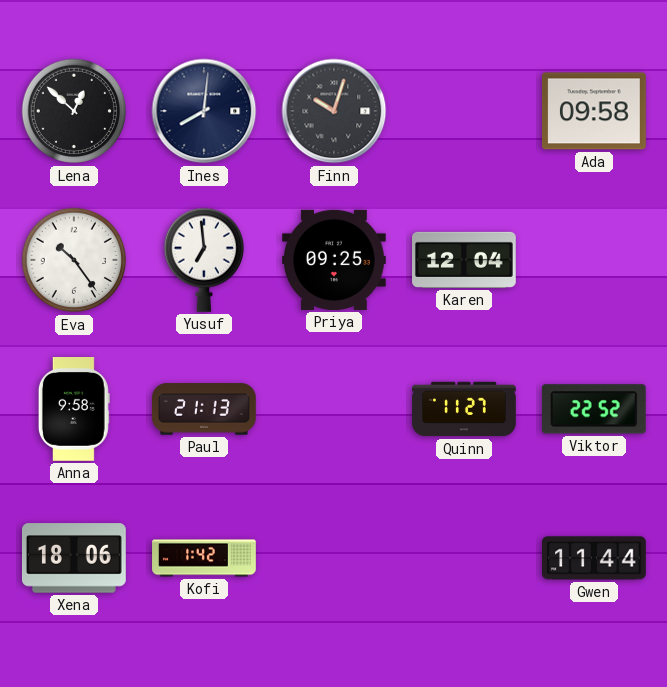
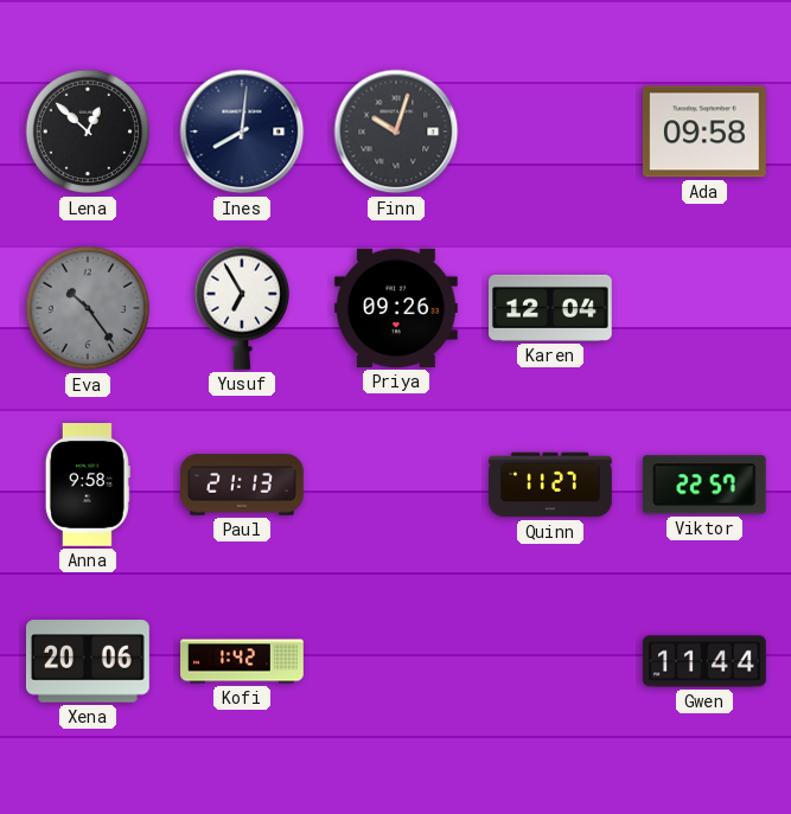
Eva dial: white -> grey
Yusuf: 6:59 -> 6:55
Priya: 09:25 -> 09:26
Viktor: 22:52 -> 22:57
Xena: 18:06 -> 20:06
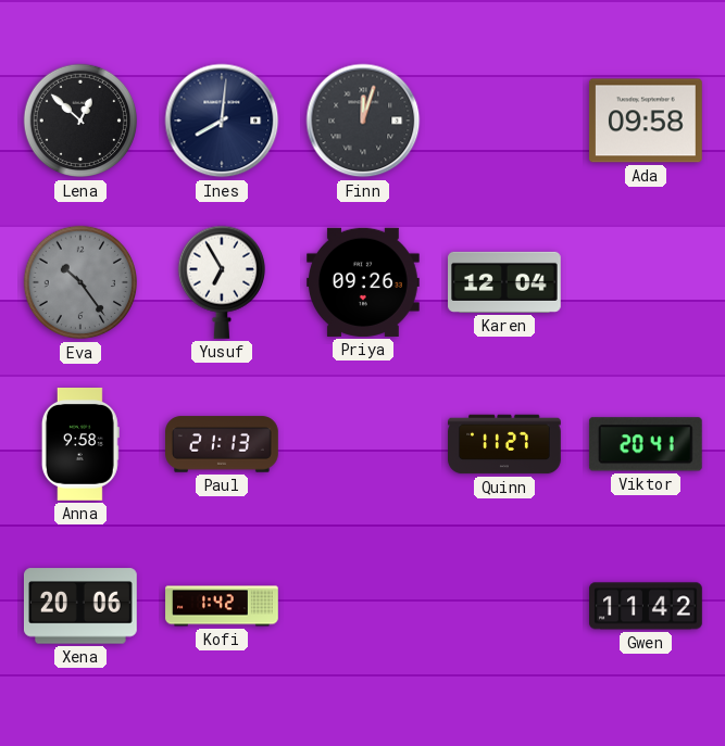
Finn: 10:03 -> 12:03
Viktor: 22:57 -> 20:41
Gwen: 11:44 -> 11:42
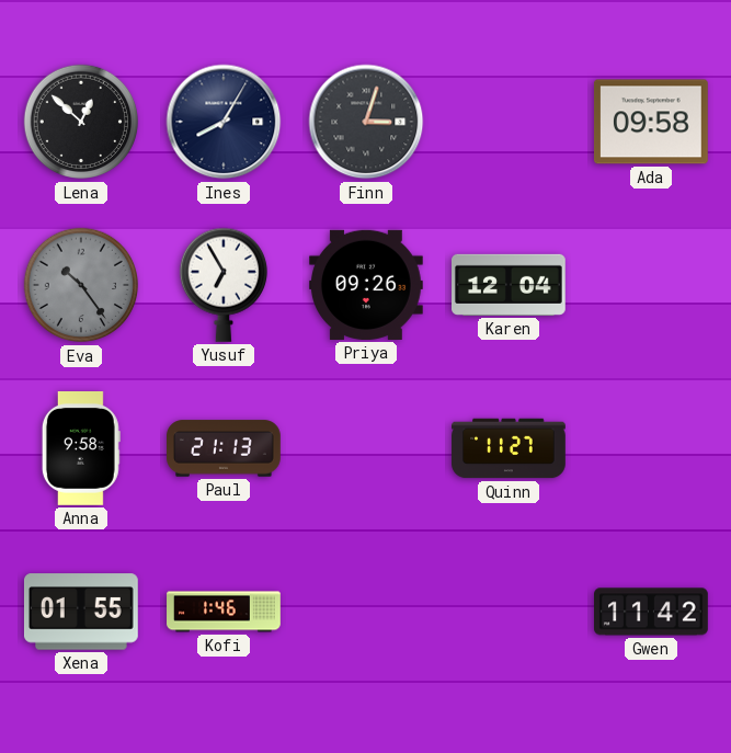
Ines: 8:01 -> 8:05
Finn: 12:03 -> 3:03
Viktor: 20:41 -> none
Xena: 20:06 -> 01:55
Kofi: 1:42 -> 1:46
